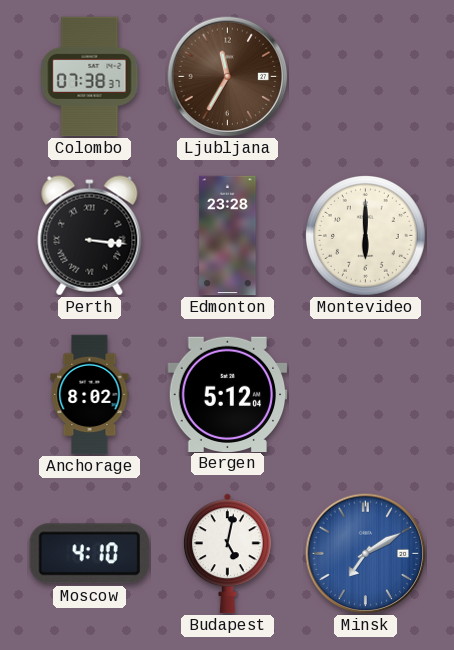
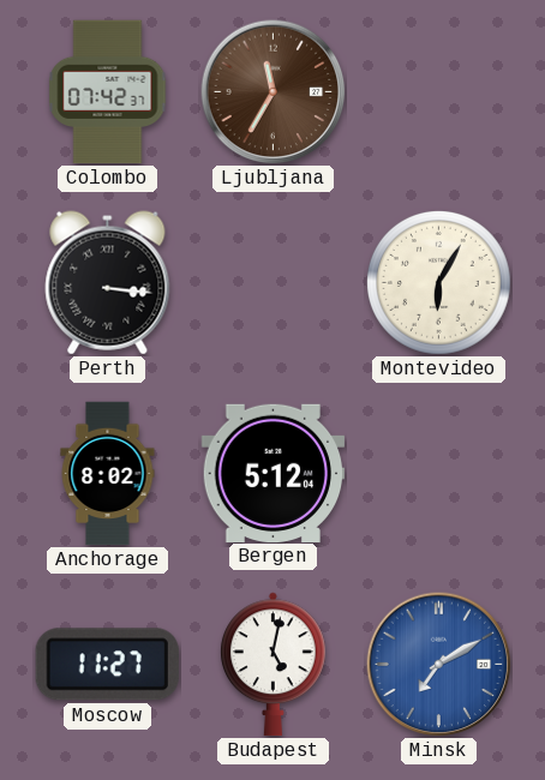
Colombo: 07:38 -> 07:42
Edmonton: 23:28 -> none
Montevideo: 6:00 -> 6:05
Moscow: 4:10 -> 11:27
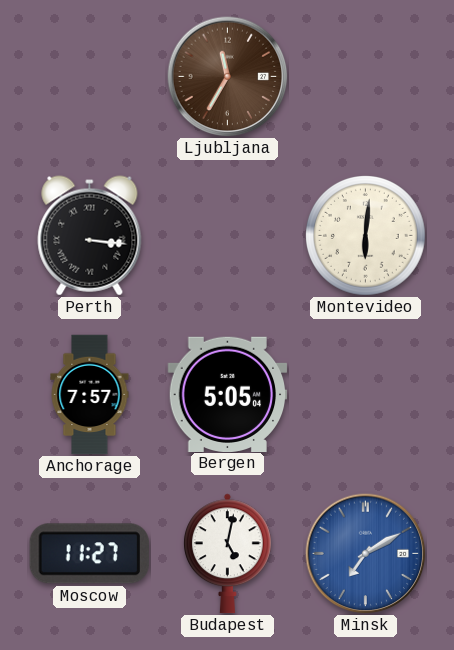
Colombo: 07:42 -> none
Montevideo: 6:05 -> 6:01
Anchorage: 8:02 -> 7:57
Bergen: 5:12 -> 5:05
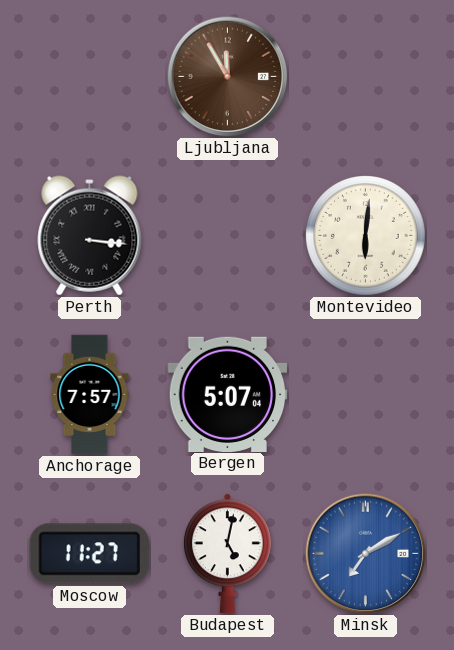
Ljubljana: 11:35 -> 11:55
Bergen: 5:05 -> 5:07
